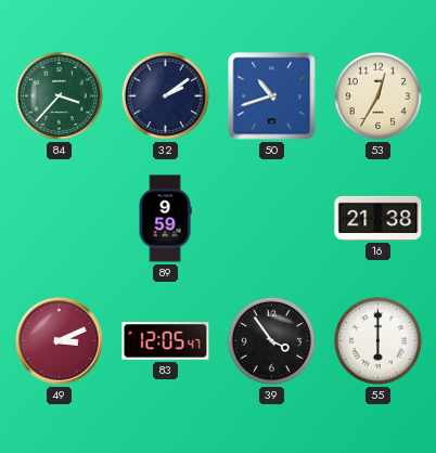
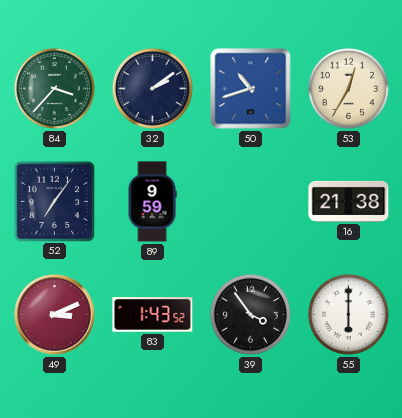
52: none -> 7:06
83: 12:05 -> 1:43
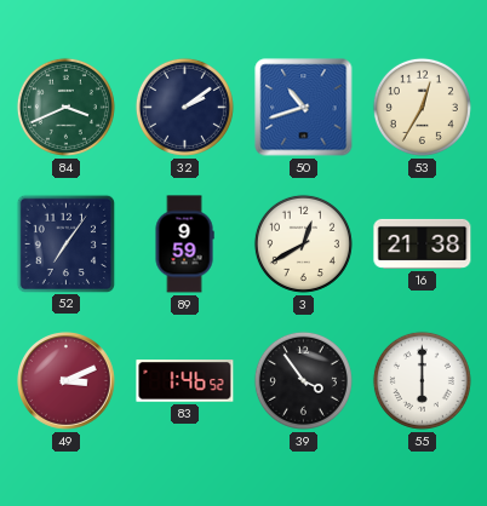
84: 3:37 -> 3:41
3: none -> 12:40
83: 1:43 -> 1:46
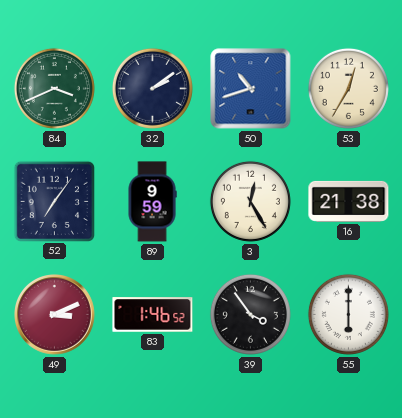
3: 12:40 -> 12:25
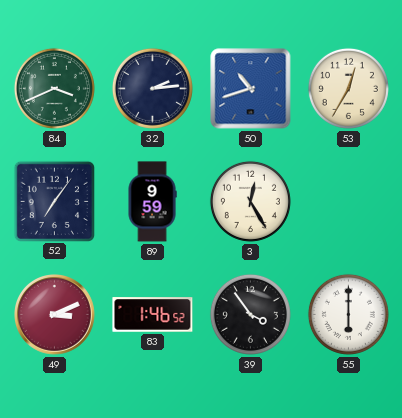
32: 2:09 -> 2:14
16: 21:38 -> none
